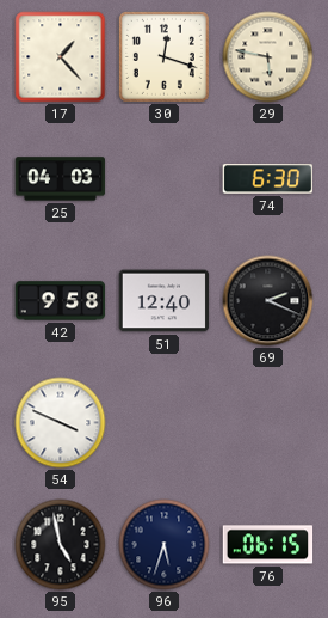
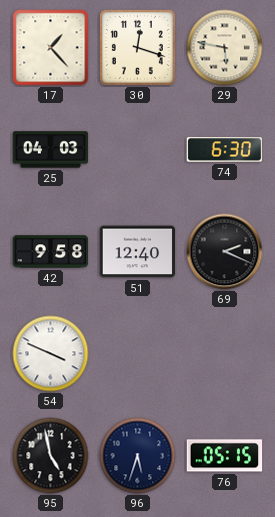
76: 06:15 -> 05:15
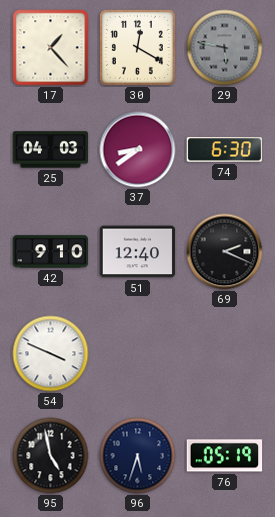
30: 12:18 -> 12:20
29 dial: cream -> grey
37: none -> 8:39
42: 9:58 -> 9:10
76: 05:15 -> 05:19
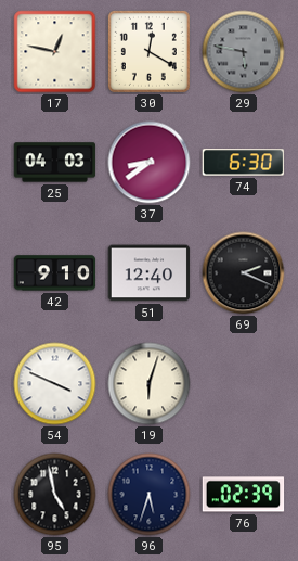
17: 1:23 -> 12:47
19: none -> 6:03
76: 05:19 -> 02:39
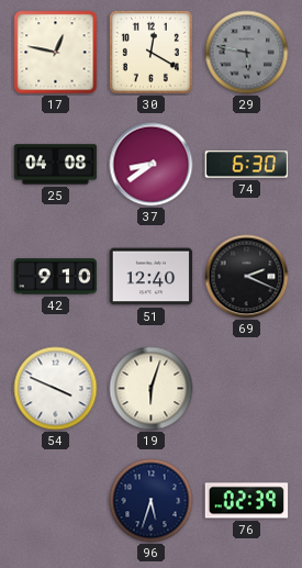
25: 04:03 -> 04:08
95: 4:58 -> none
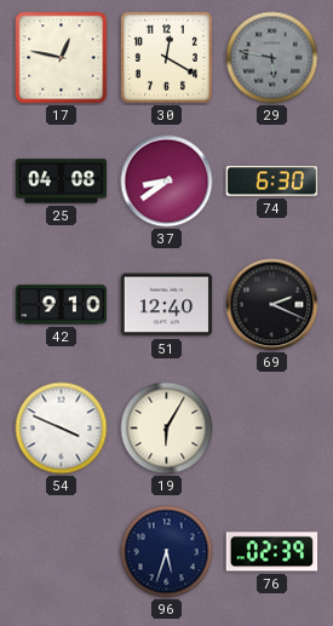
19: 6:03 -> 6:05
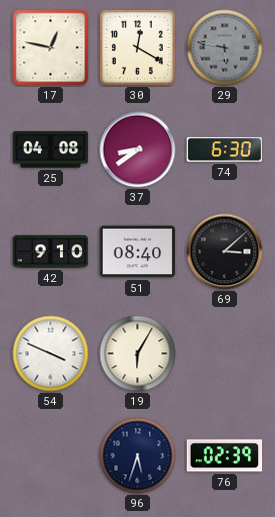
51: 12:40 -> 08:40
69: 2:19 -> 3:08
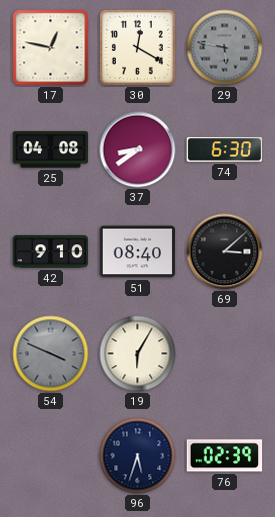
54 dial: white -> grey
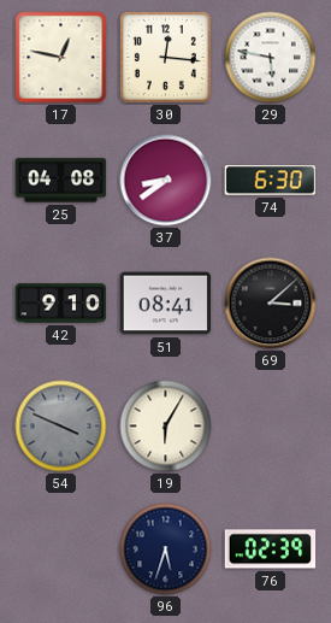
30: 12:20 -> 12:16
29 dial: grey -> white
51: 08:40 -> 08:41
